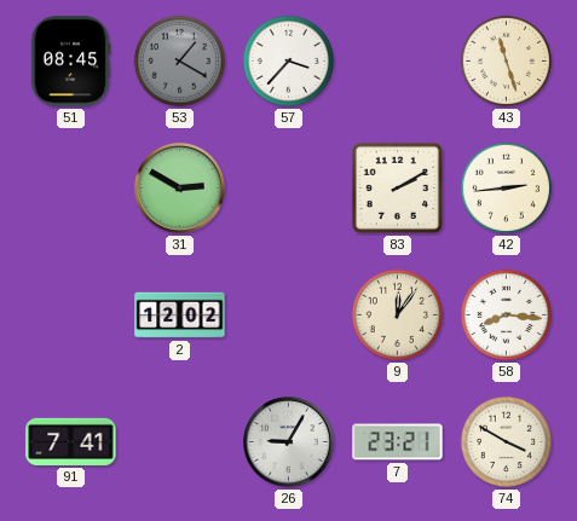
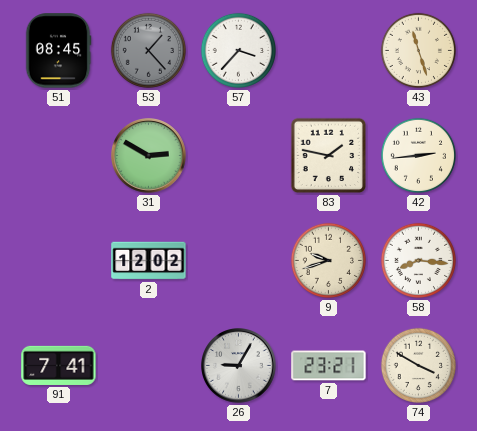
53: 1:20 -> 1:23
83: 2:10 -> 1:47
9: 12:06 -> 9:42
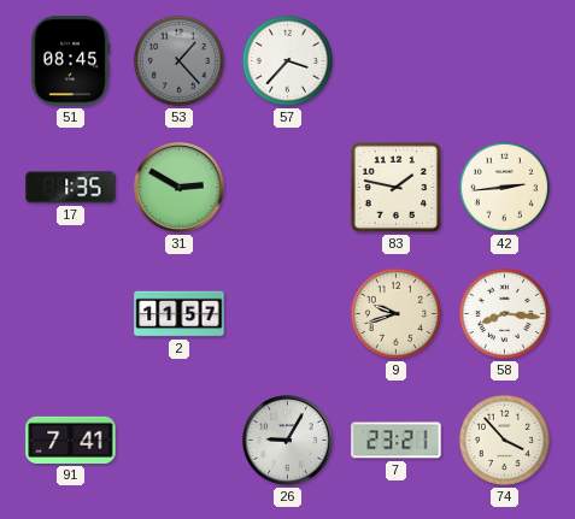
43: 11:27 -> none
17: none -> 1:35
2: 12:02 -> 11:57
74: 3:50 -> 3:53
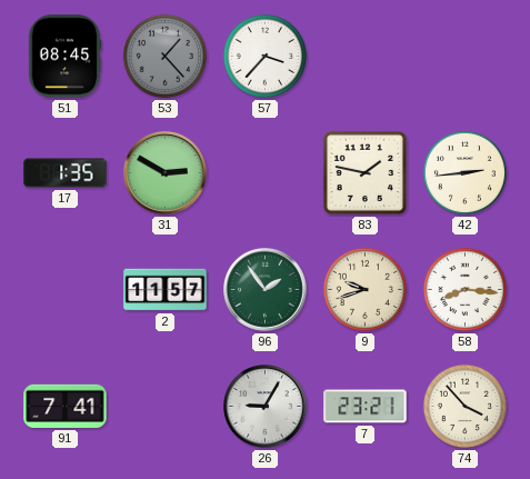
96: none -> 1:54
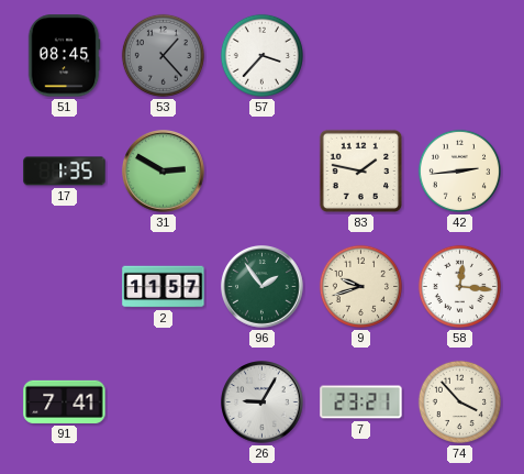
58: 8:16 -> 12:16
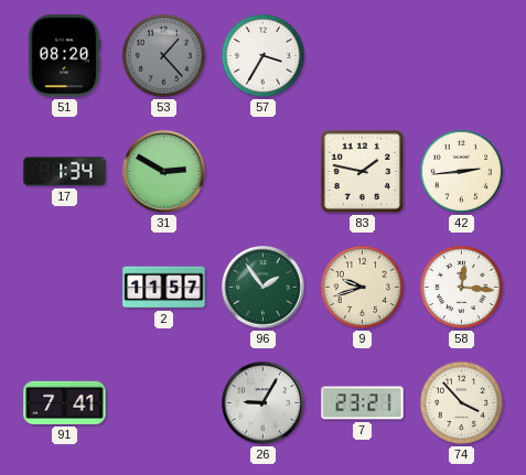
51: 08:45 -> 08:20
57: 3:37 -> 3:35
17: 1:35 -> 1:34
